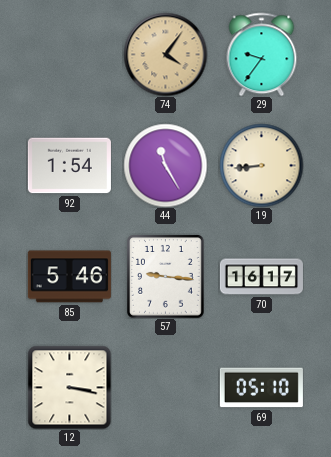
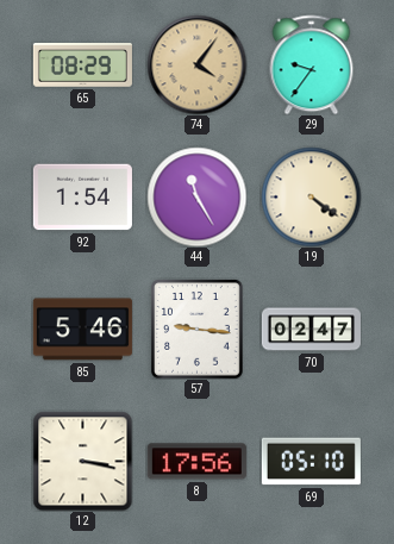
65: none -> 08:29
19: 8:44 -> 4:21
70: 16:17 -> 02:47
8: none -> 17:56
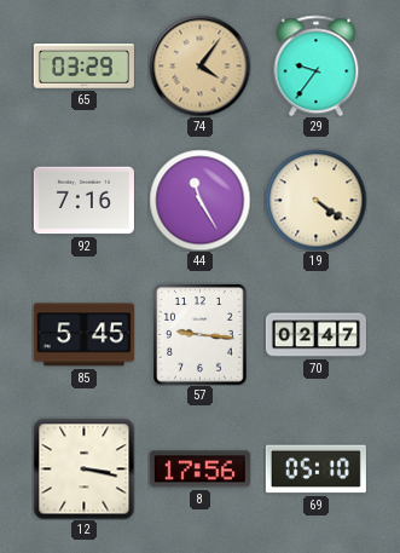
65: 08:29 -> 03:29
92: 1:54 -> 7:16
85: 5:46 -> 5:45
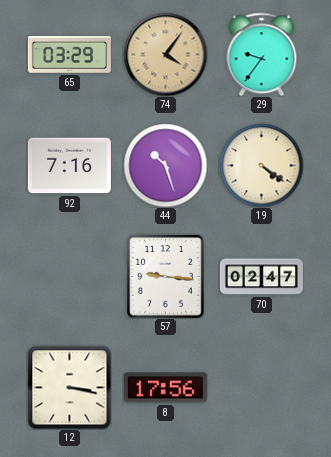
44: 11:25 -> 10:27
85: 5:45 -> none
69: 05:10 -> none
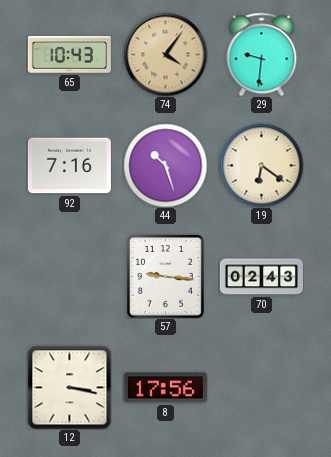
65: 03:29 -> 10:43
29: 9:36 -> 9:31
19: 4:21 -> 6:21
70: 02:47 -> 02:43
